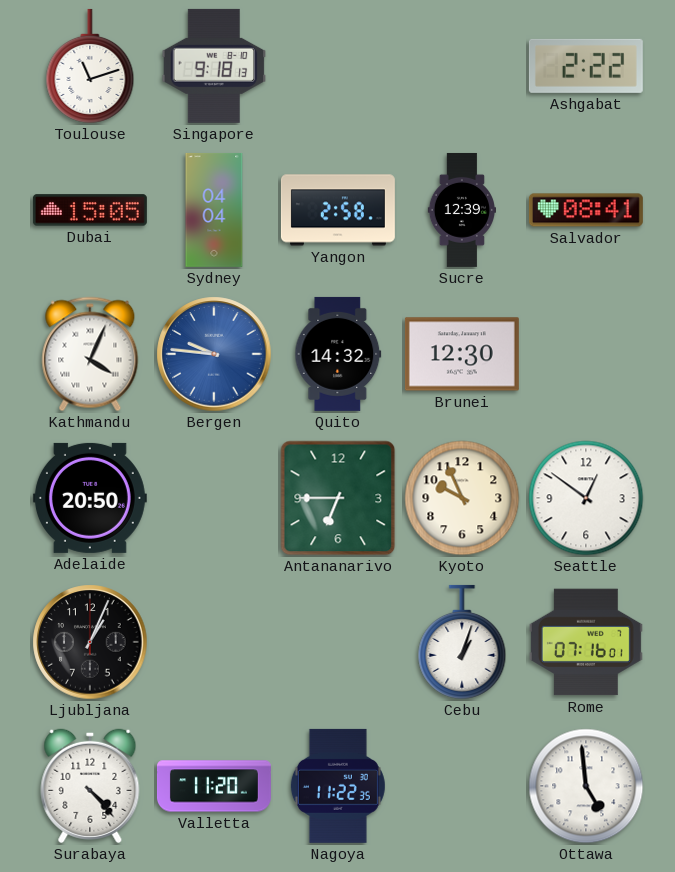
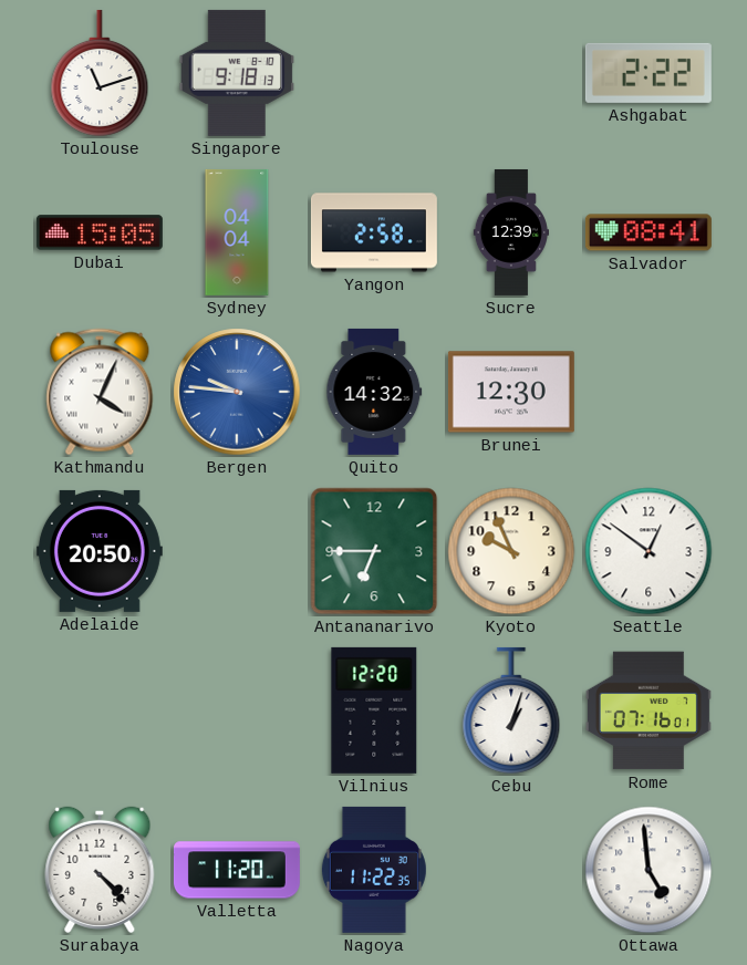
Ljubljana: 1:04 -> none
Vilnius: none -> 12:20
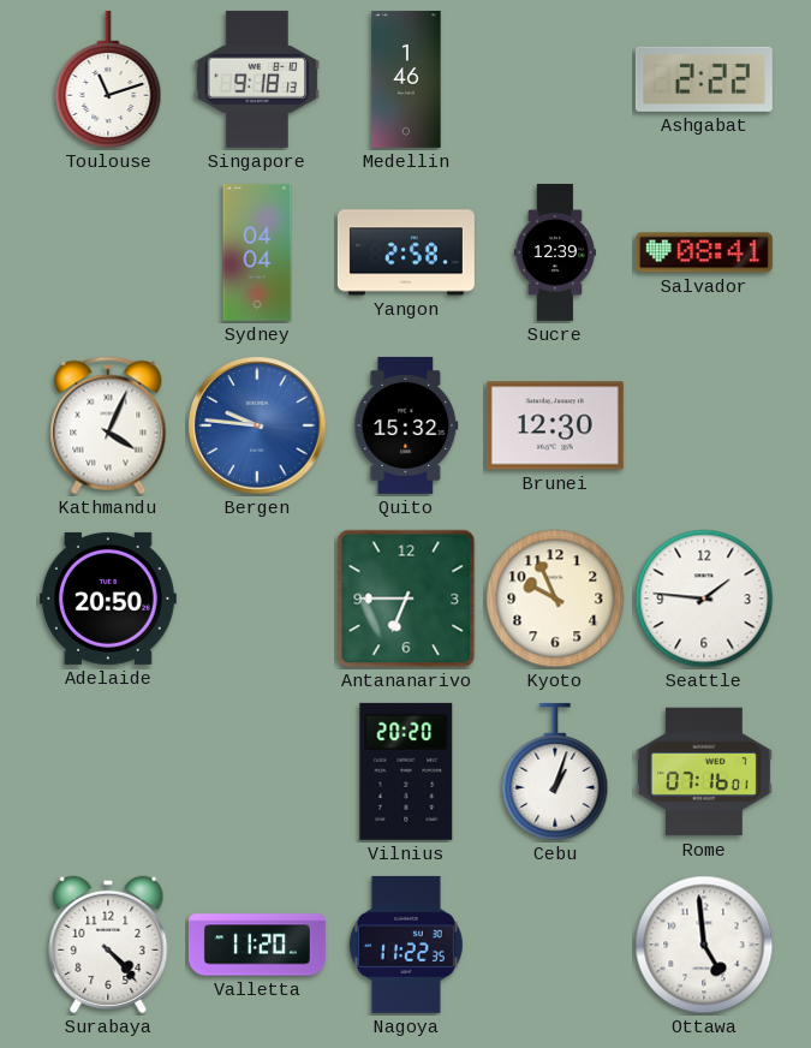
Medellin: none -> 1:46
Dubai: 15:05 -> none
Quito: 14:32 -> 15:32
Seattle: 12:51 -> 1:46
Vilnius: 12:20 -> 20:20
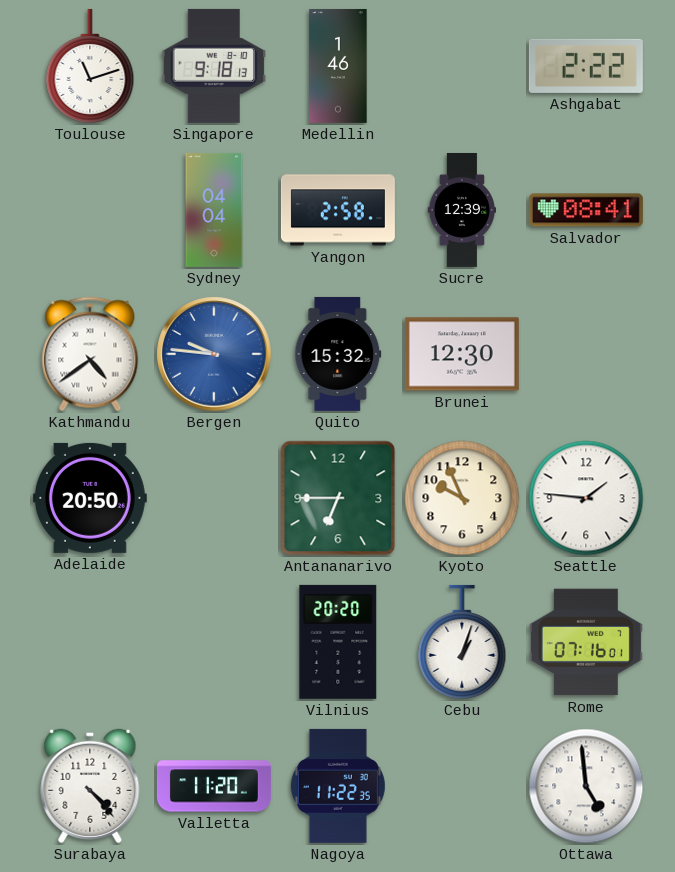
Kathmandu: 4:04 -> 4:39
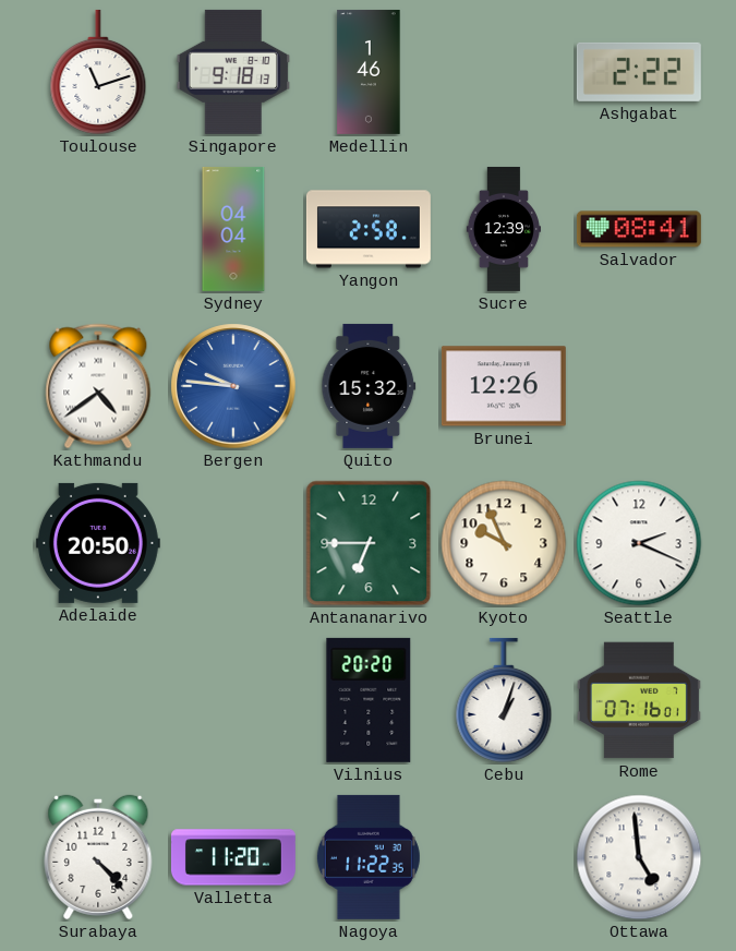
Brunei: 12:30 -> 12:26
Seattle: 1:46 -> 2:19
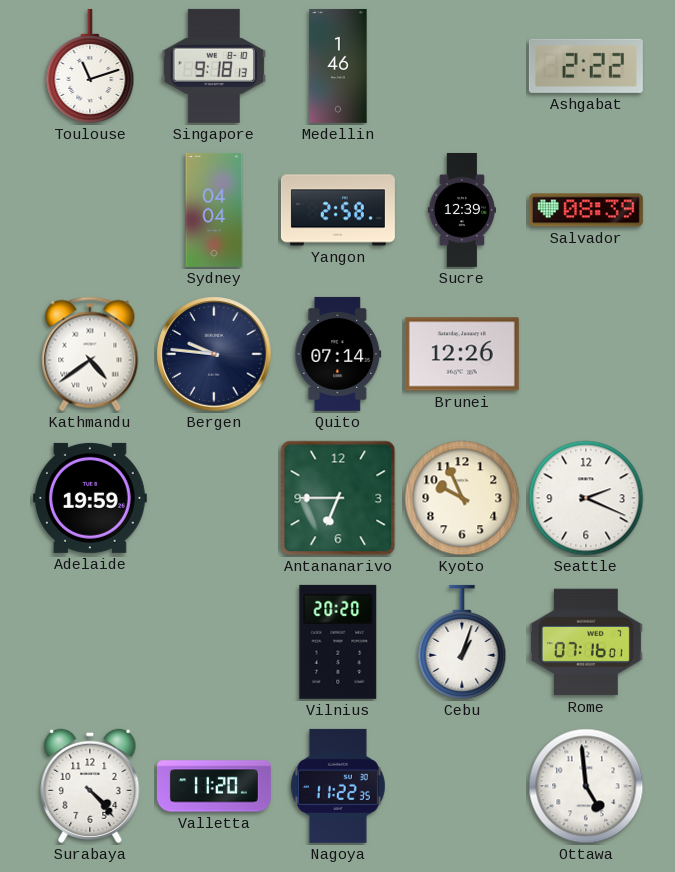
Salvador: 08:41 -> 08:39
Bergen dial: blue -> navy
Quito: 15:32 -> 07:14
Adelaide: 20:50 -> 19:59
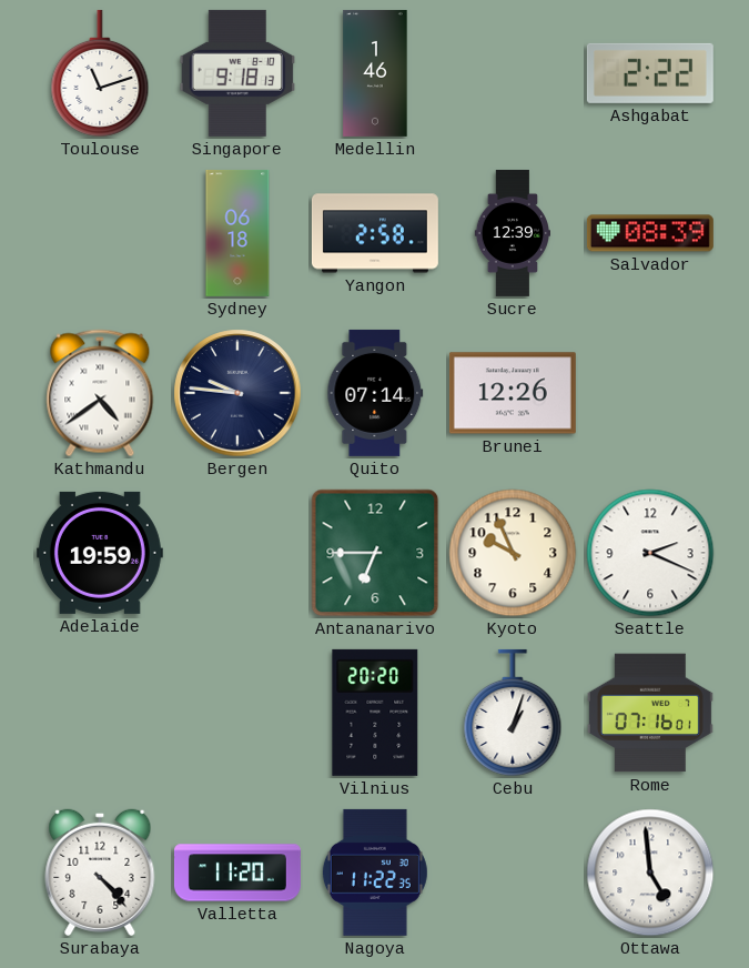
Sydney: 04:04 -> 06:18
